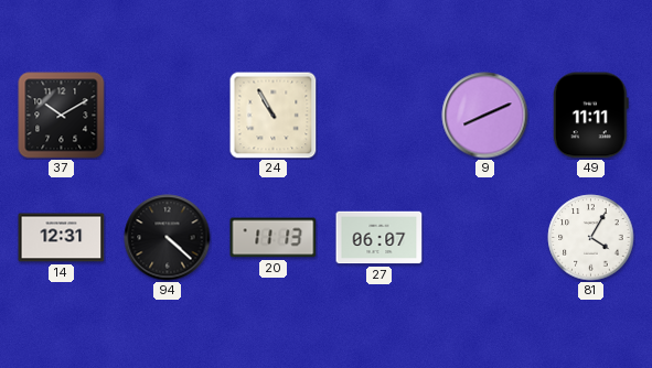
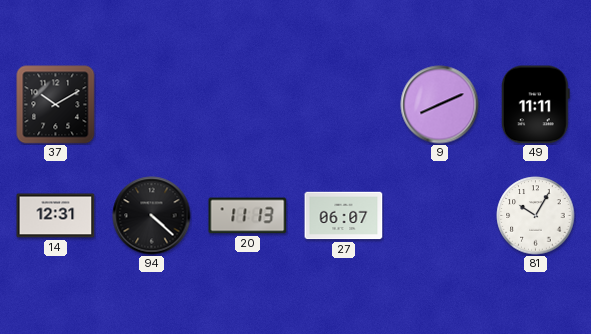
24: 10:55 -> none
81: 4:05 -> 10:05
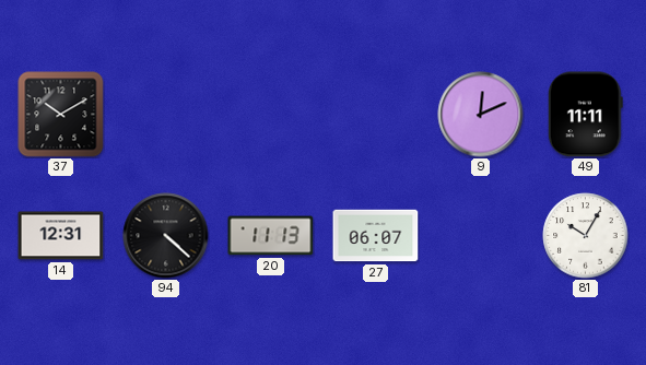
9: 8:11 -> 12:11
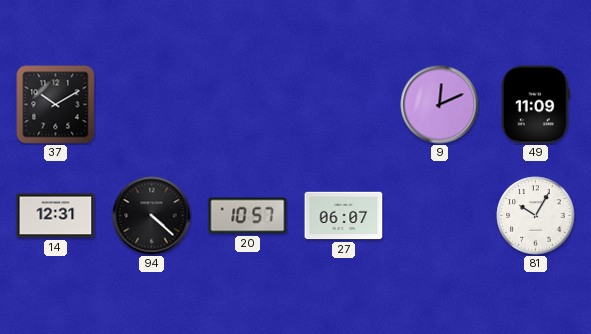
49: 11:11 -> 11:09
20: 11:13 -> 10:57
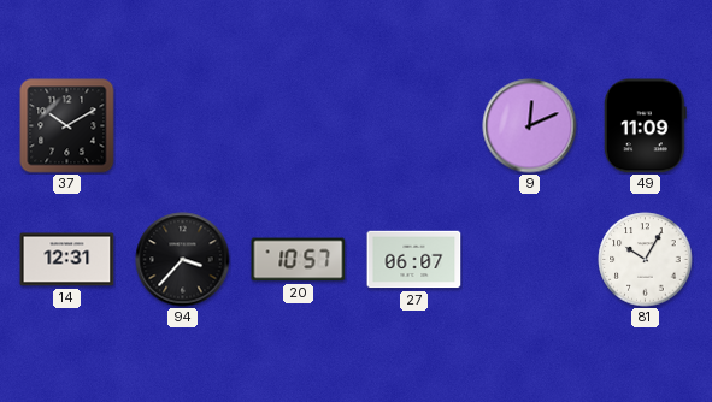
94: 4:22 -> 3:37
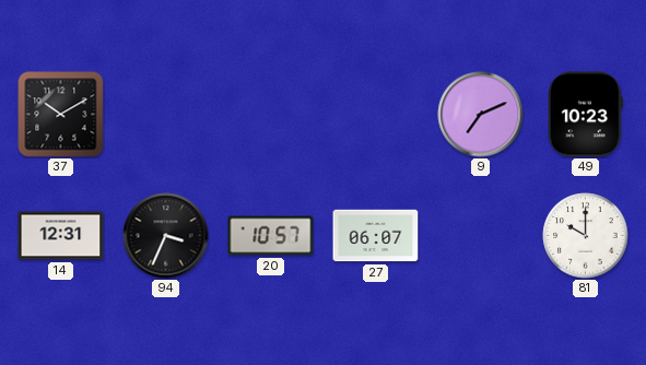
9: 12:11 -> 7:11
49: 11:09 -> 10:23
94: 3:37 -> 3:34
81: 10:05 -> 10:00
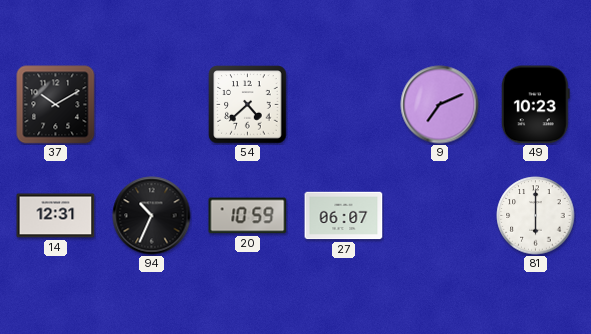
54: none -> 4:38
94: 3:34 -> 10:34
20: 10:57 -> 10:59
81: 10:00 -> 6:00
